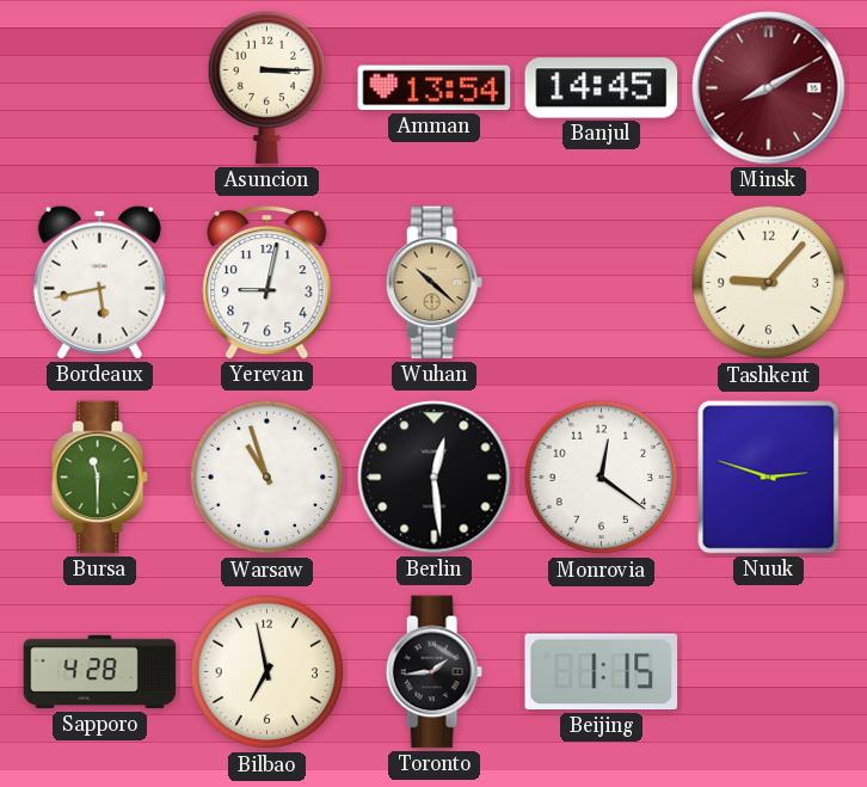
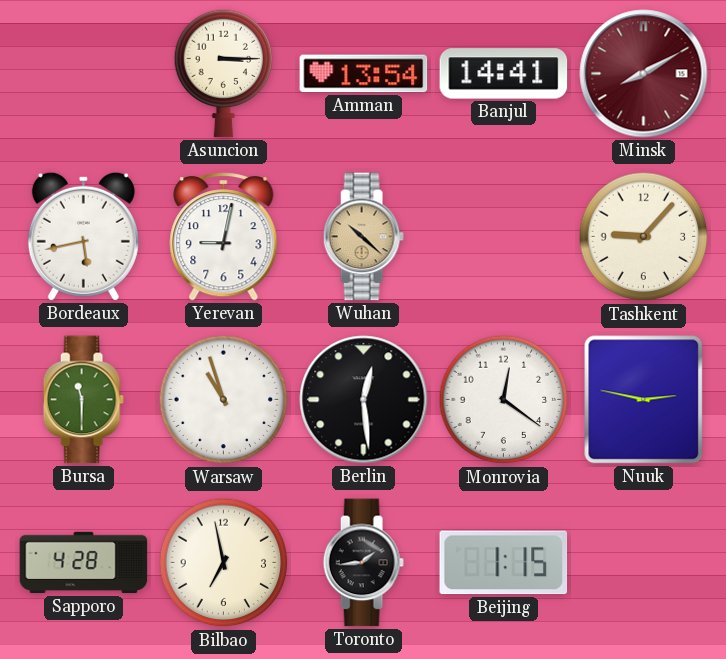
Banjul: 14:45 -> 14:41
Nuuk: 2:48 -> 2:47
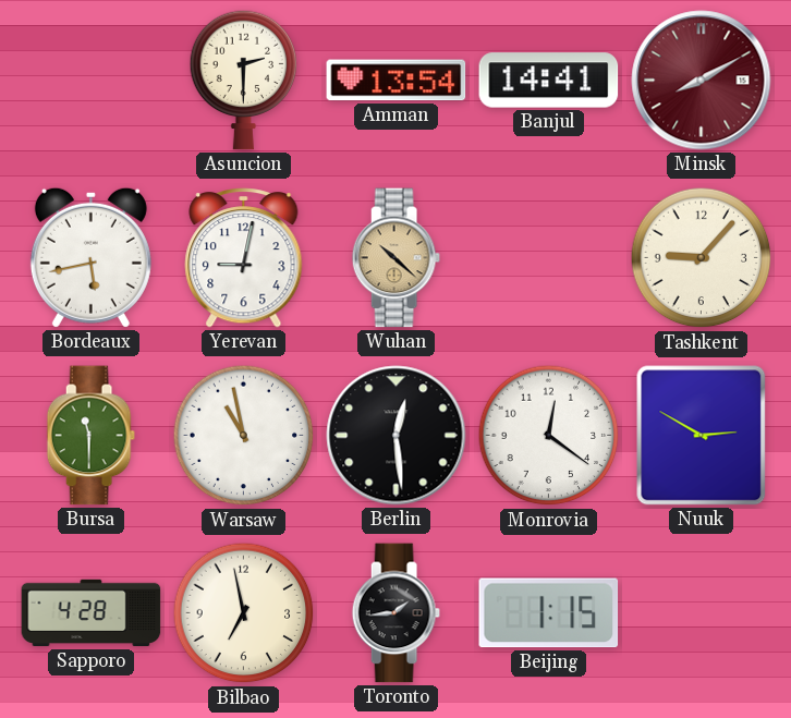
Asuncion: 3:15 -> 2:30
Warsaw: 10:57 -> 10:58
Nuuk: 2:47 -> 2:50
